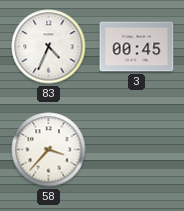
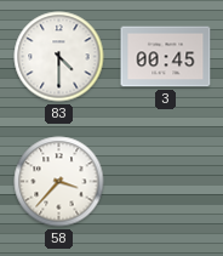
83: 4:34 -> 4:30
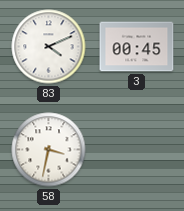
83: 4:30 -> 4:11
58: 3:37 -> 3:32
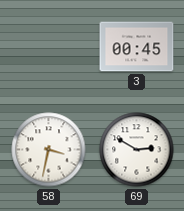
83: 4:11 -> none
69: none -> 2:50
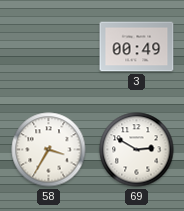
3: 00:45 -> 00:49
58: 3:32 -> 3:35
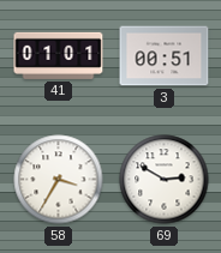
41: none -> 01:01
3: 00:49 -> 00:51
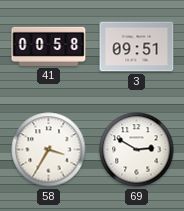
41: 01:01 -> 00:58
3: 00:51 -> 09:51
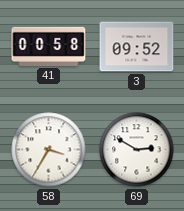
3: 09:51 -> 09:52
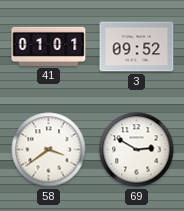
41: 00:58 -> 01:01
58: 3:35 -> 3:39
